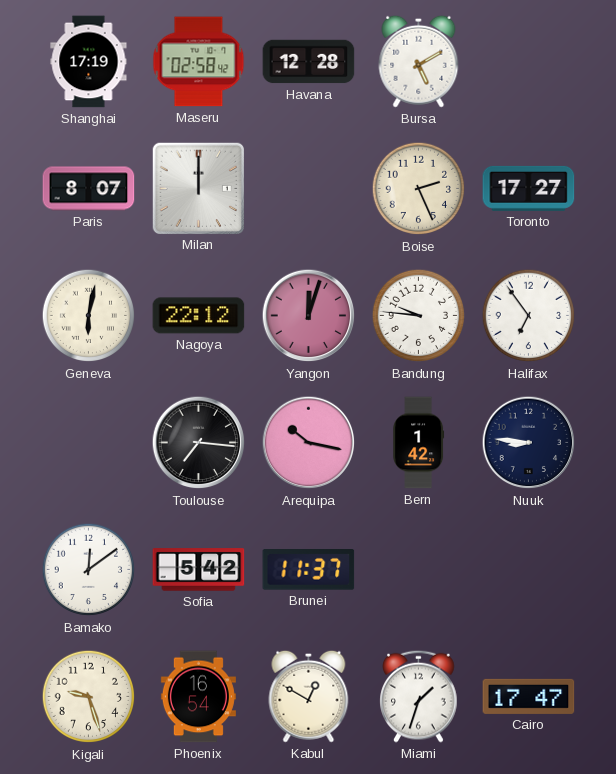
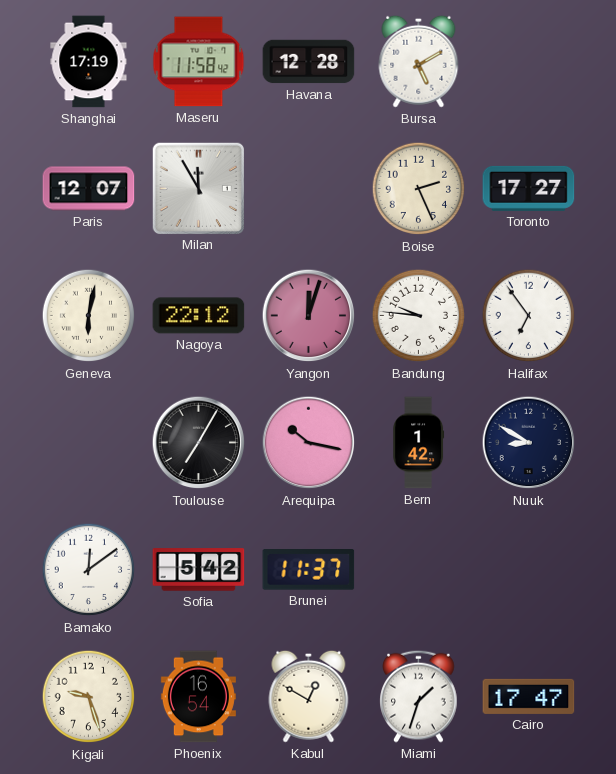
Maseru: 02:58 -> 11:58
Paris: 8:07 -> 12:07
Milan: 12:00 -> 11:55
Toulouse: 7:16 -> 7:05
Nuuk: 8:46 -> 8:50
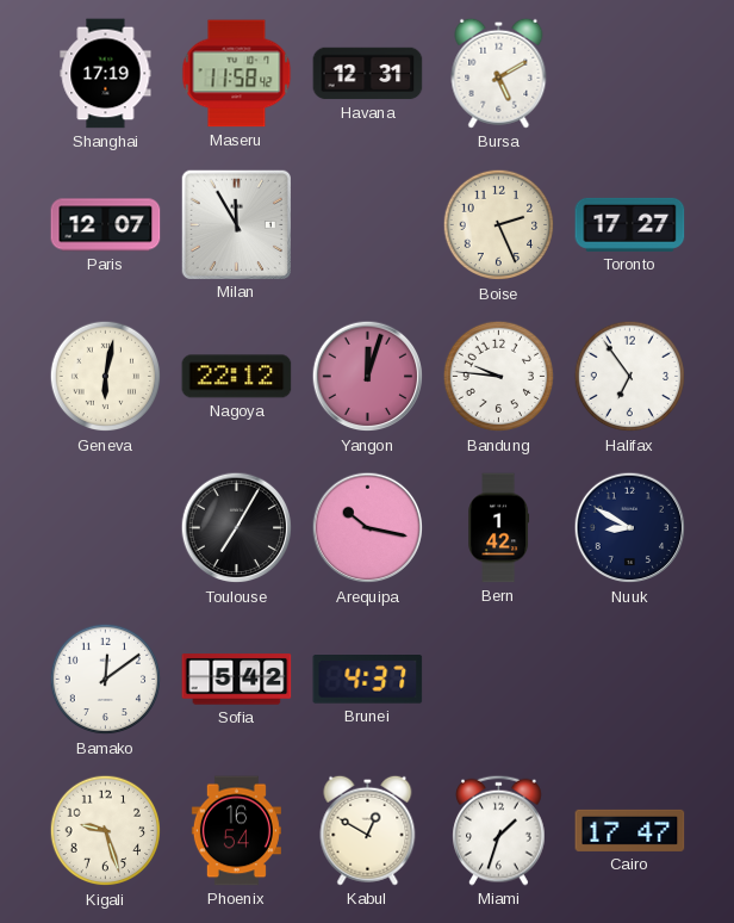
Havana: 12:28 -> 12:31
Brunei: 11:37 -> 4:37
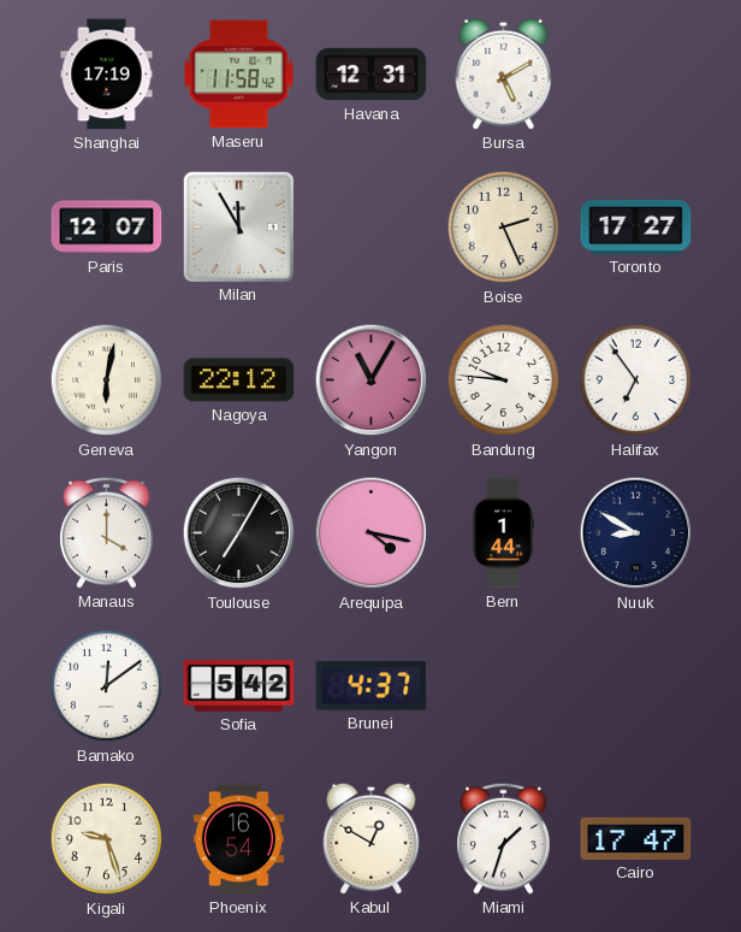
Yangon: 12:03 -> 11:05
Manaus: none -> 4:00
Arequipa: 10:17 -> 4:17
Bern: 1:42 -> 1:44
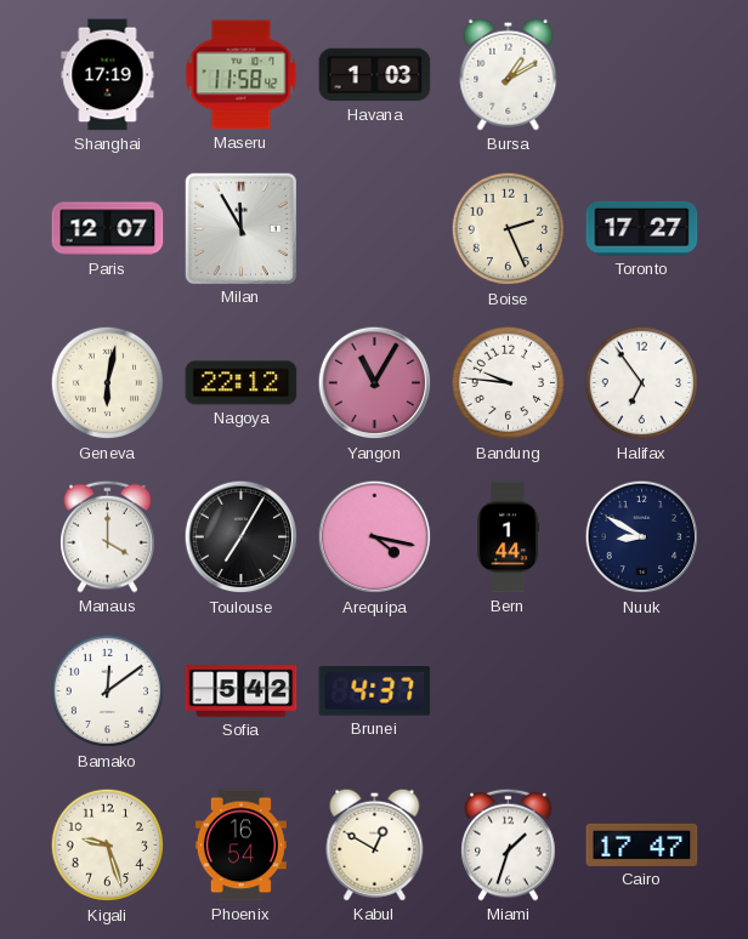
Havana: 12:31 -> 1:03
Bursa: 5:10 -> 1:10
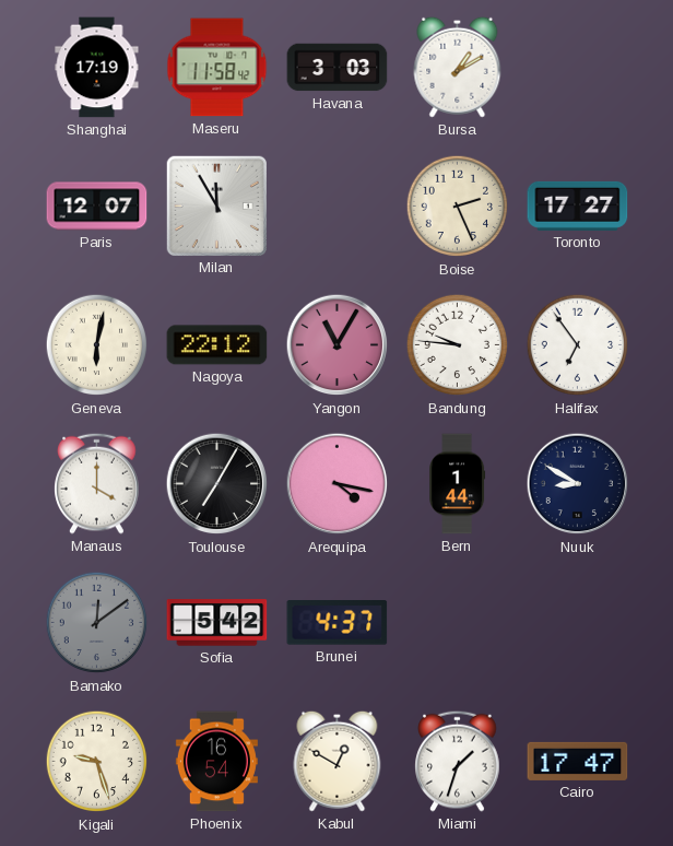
Havana: 1:03 -> 3:03
Bamako dial: white -> grey
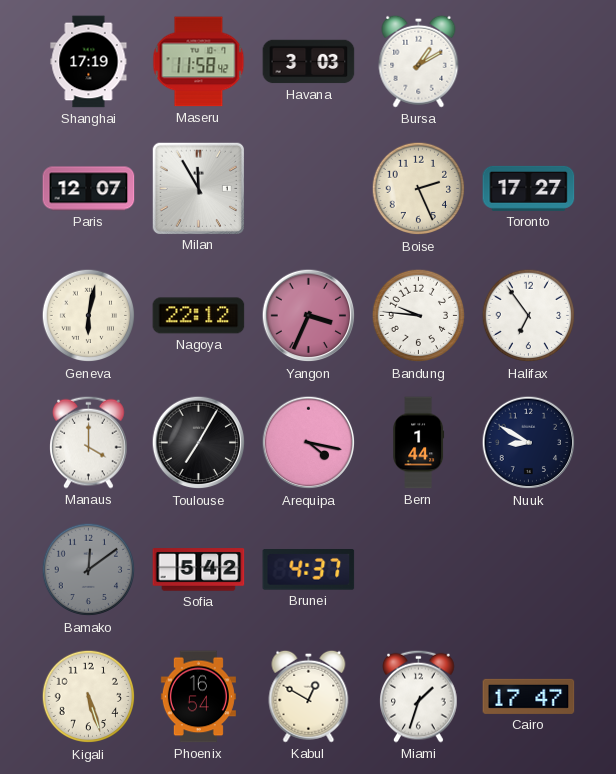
Yangon: 11:05 -> 3:34
Kigali: 9:27 -> 5:27
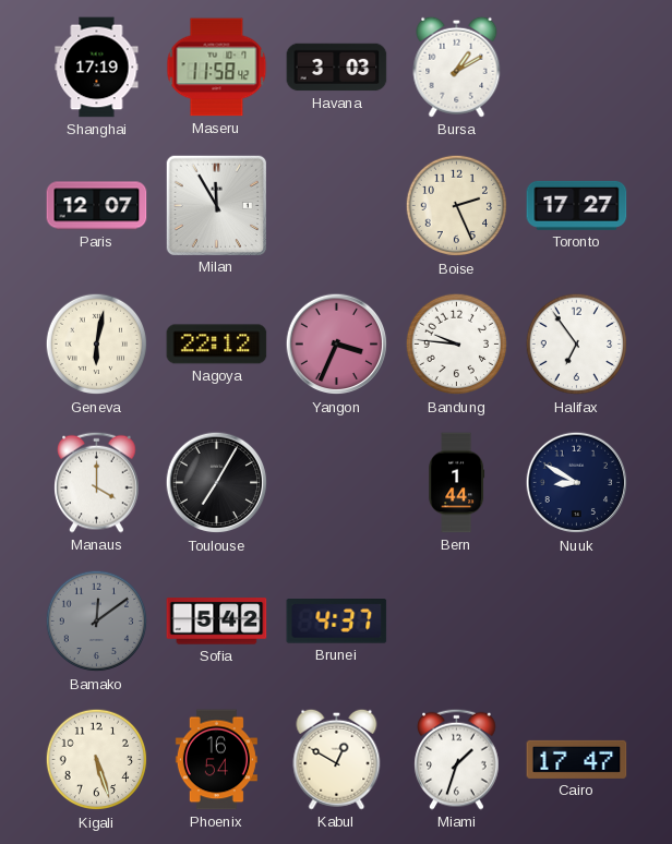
Arequipa: 4:17 -> none
